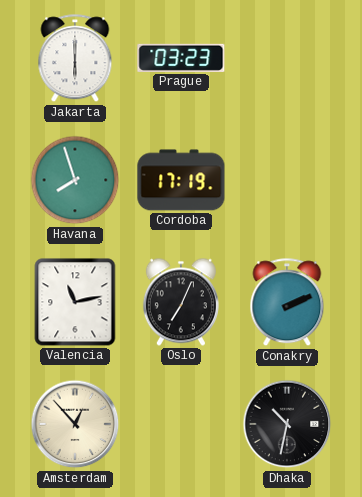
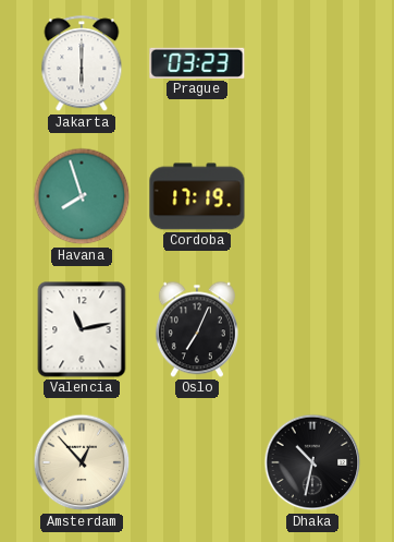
Conakry: 2:11 -> none
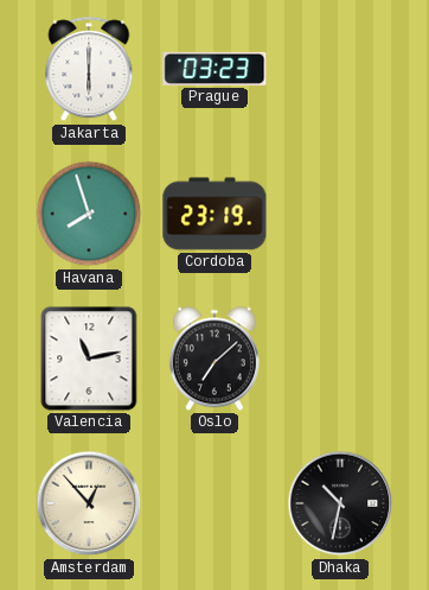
Cordoba: 17:19 -> 23:19
Oslo: 7:04 -> 7:08
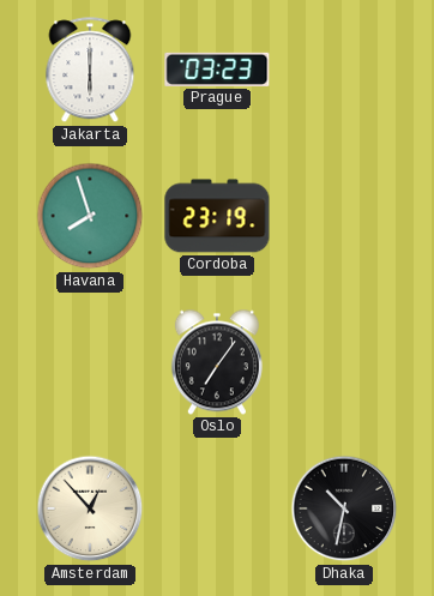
Valencia: 11:13 -> none
Oslo: 7:08 -> 7:06
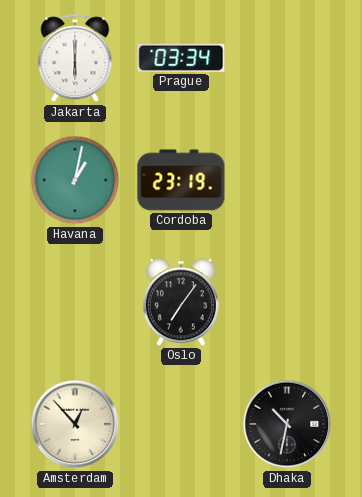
Prague: 03:23 -> 03:34
Havana: 7:57 -> 1:02
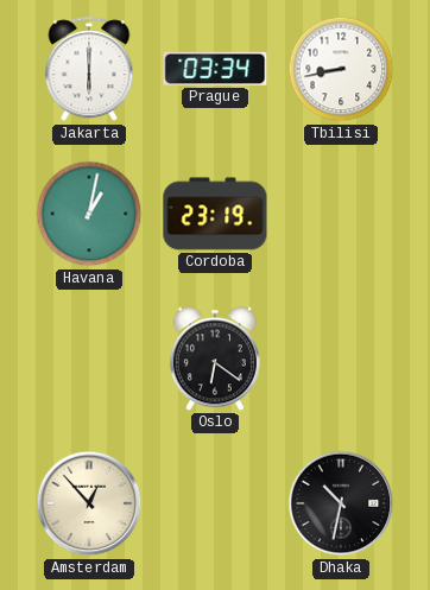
Tbilisi: none -> 8:43
Oslo: 7:06 -> 6:21
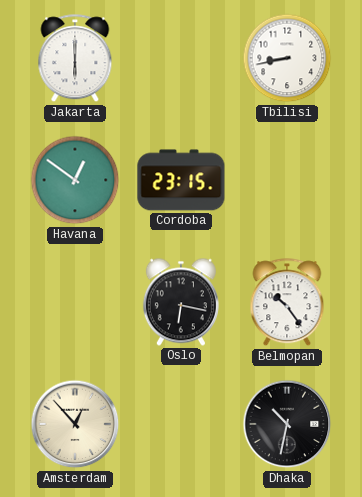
Prague: 03:34 -> none
Havana: 1:02 -> 12:51
Cordoba: 23:19 -> 23:15
Oslo: 6:21 -> 6:17
Belmopan: none -> 10:24
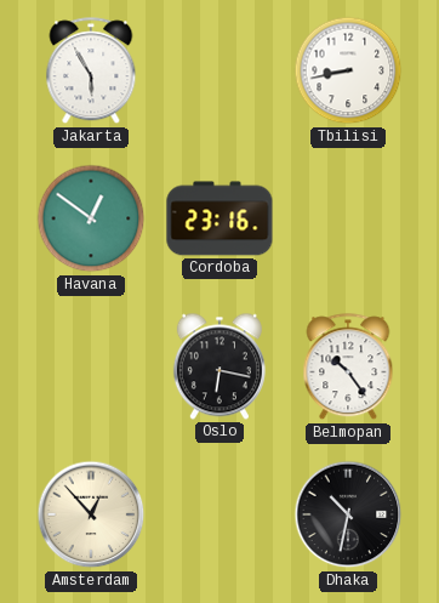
Jakarta: 6:00 -> 5:55
Cordoba: 23:15 -> 23:16
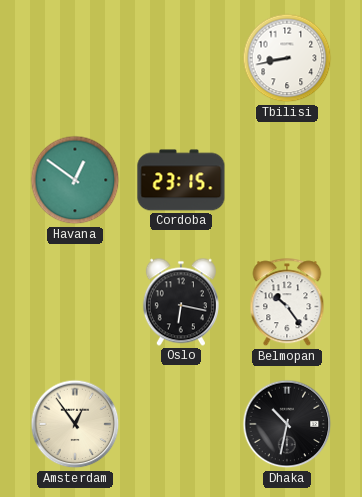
Jakarta: 5:55 -> none
Cordoba: 23:16 -> 23:15
Amsterdam: 12:53 -> 12:54
